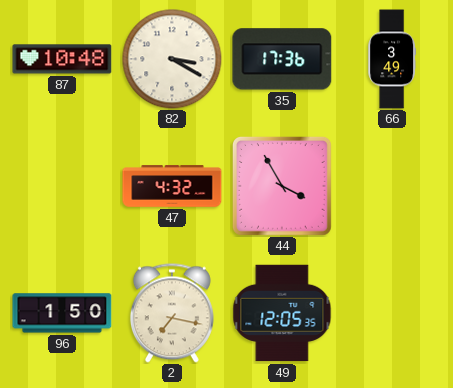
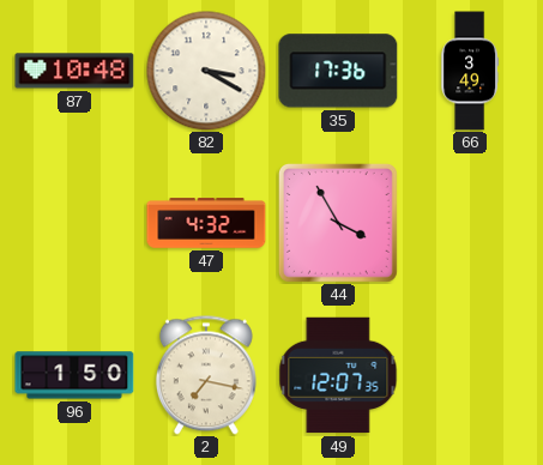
49: 12:05 -> 12:07
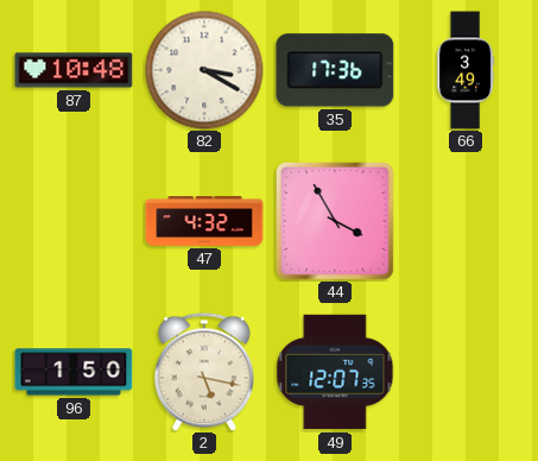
2: 7:17 -> 5:17
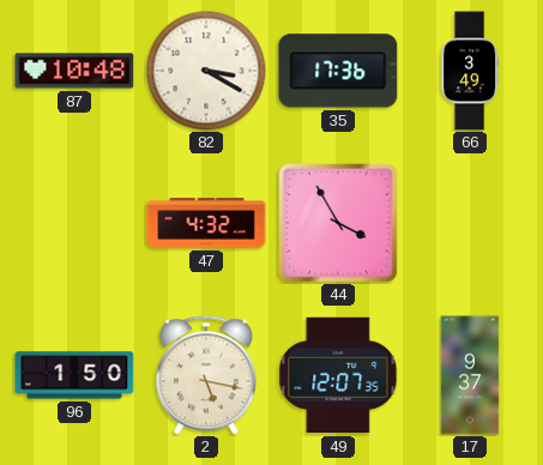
17: none -> 9:37
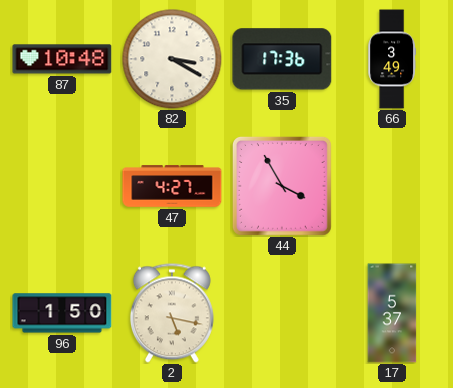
47: 4:32 -> 4:27
49: 12:07 -> none
17: 9:37 -> 5:37
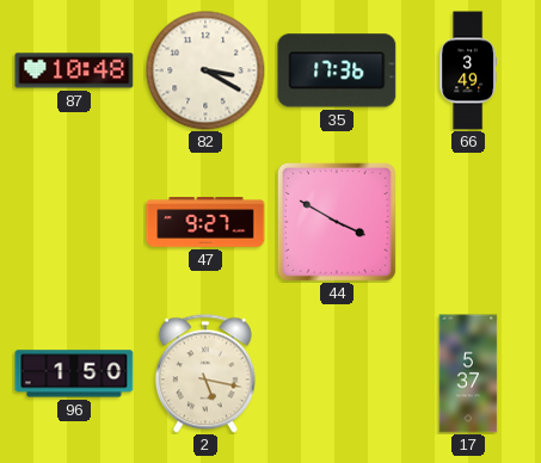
47: 4:27 -> 9:27
44: 3:55 -> 3:50
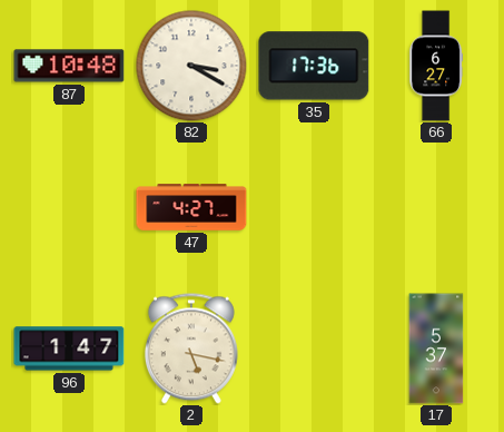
66: 3:49 -> 6:27
47: 9:27 -> 4:27
44: 3:50 -> none
96: 1:50 -> 1:47
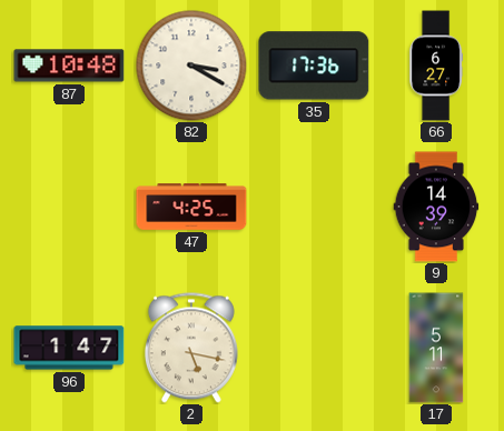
47: 4:27 -> 4:25
9: none -> 14:39
17: 5:37 -> 5:11
